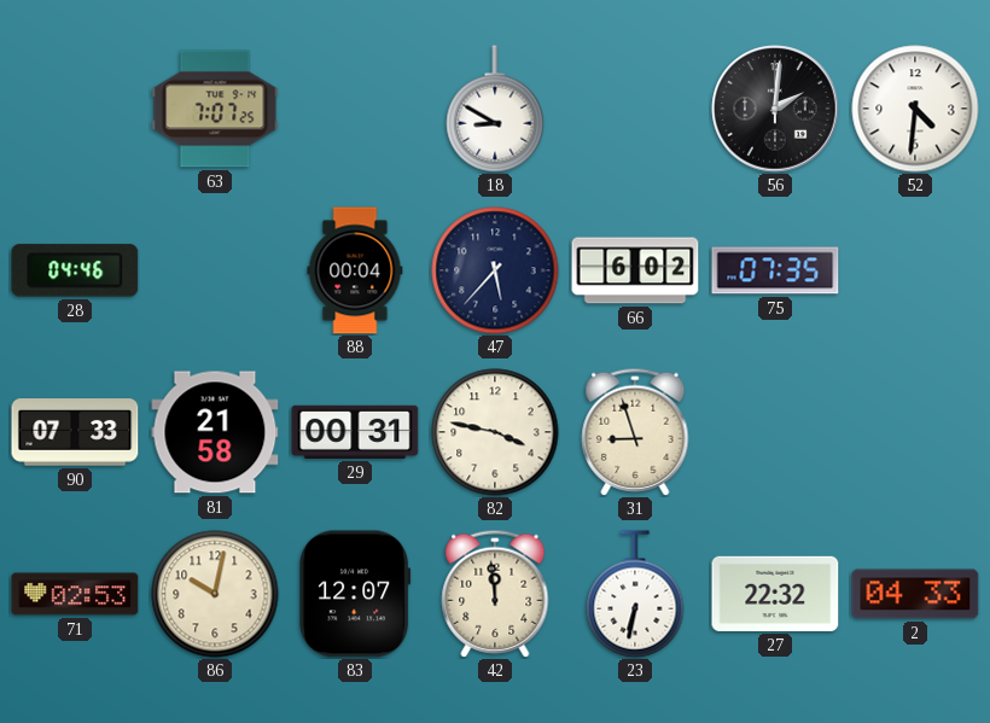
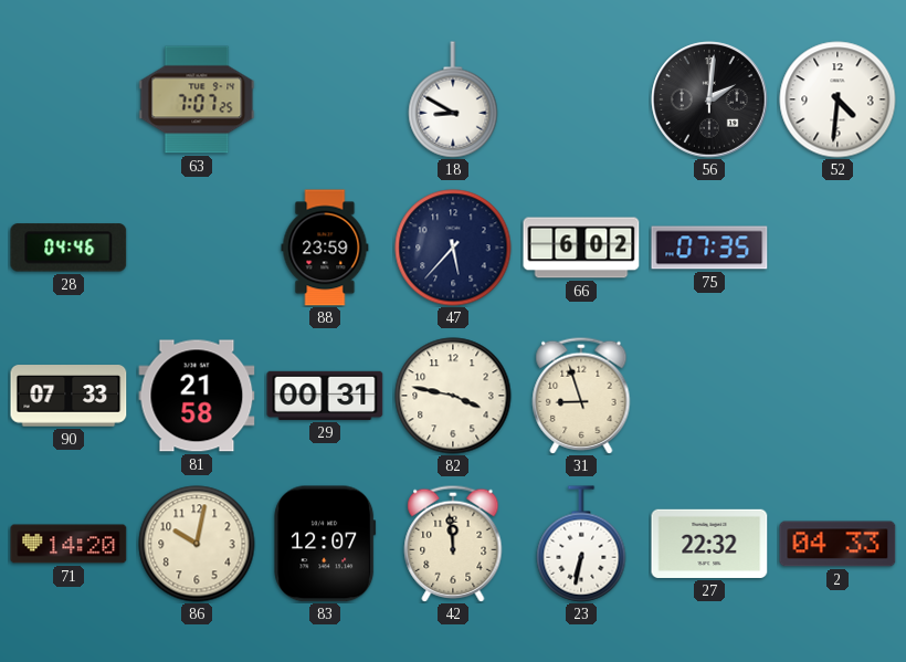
88: 00:04 -> 23:59
71: 02:53 -> 14:20
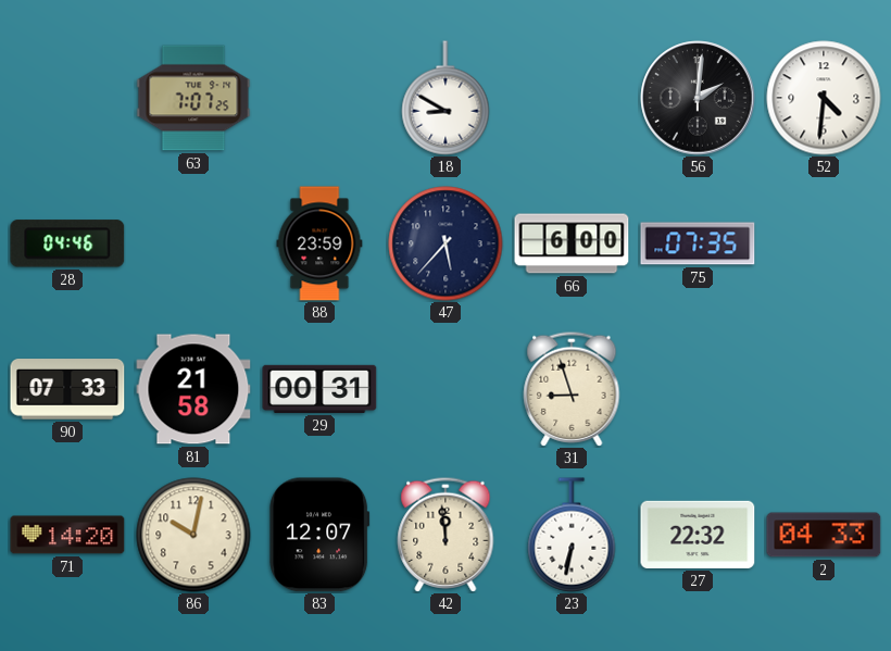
66: 6:02 -> 6:00
82: 3:47 -> none
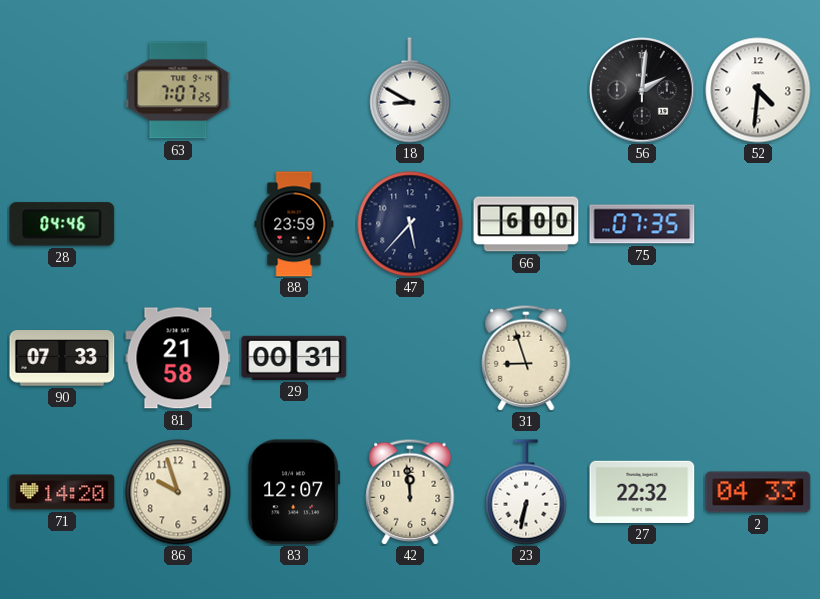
86: 10:02 -> 9:57
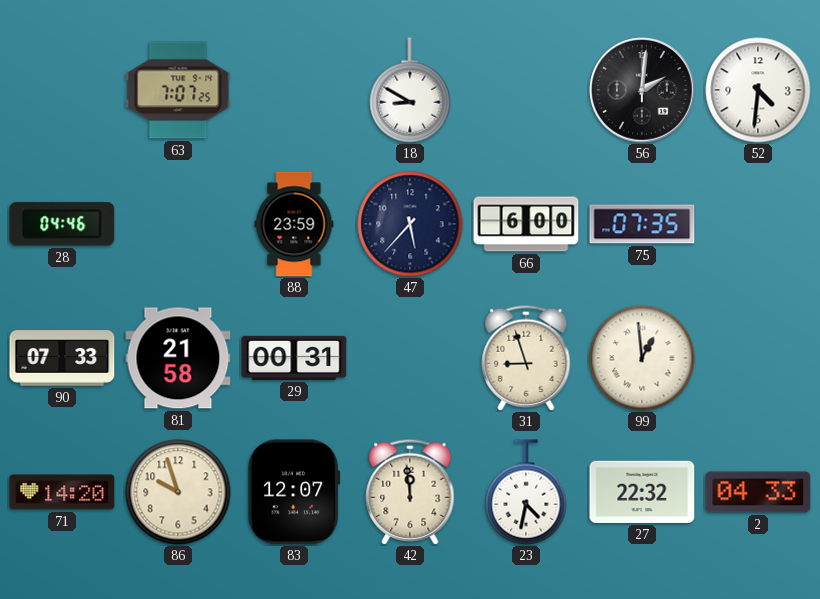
99: none -> 12:59
23: 6:32 -> 4:32
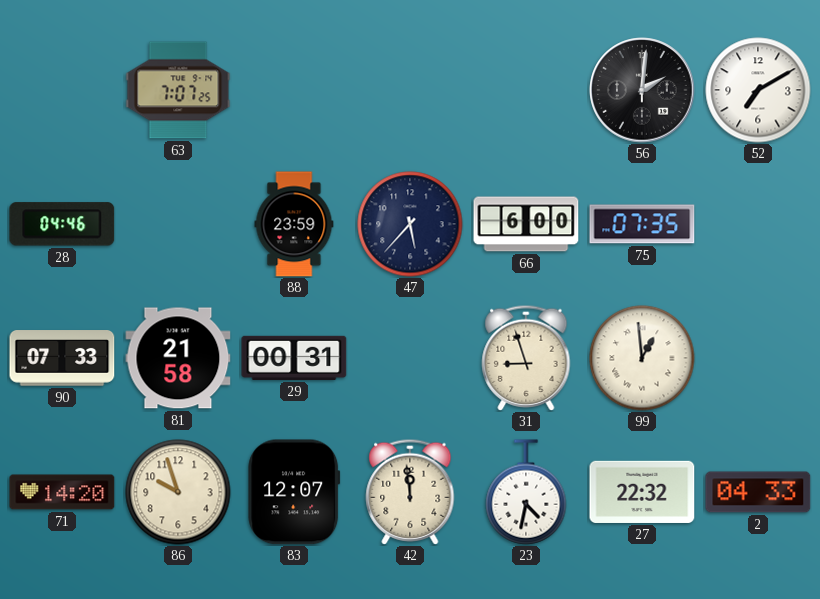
18: 8:50 -> none
52: 4:31 -> 7:10
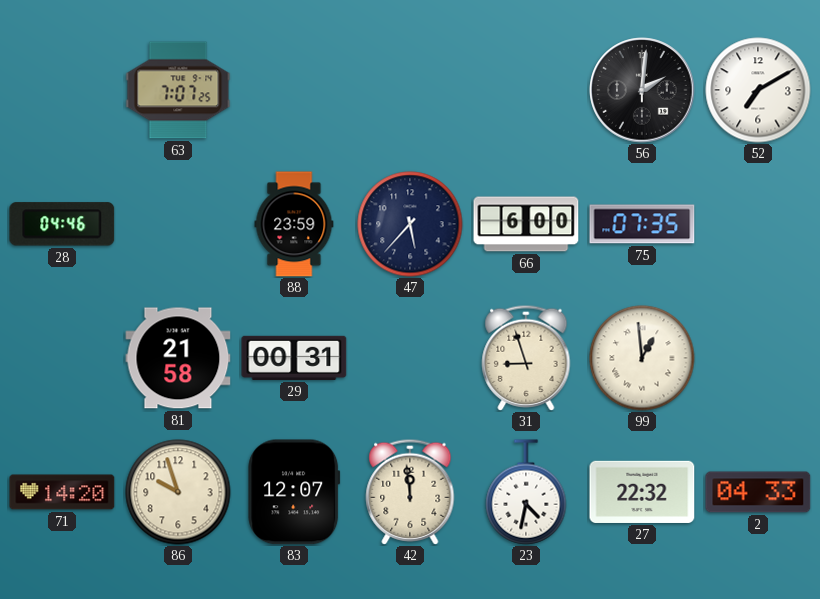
90: 07:33 -> none
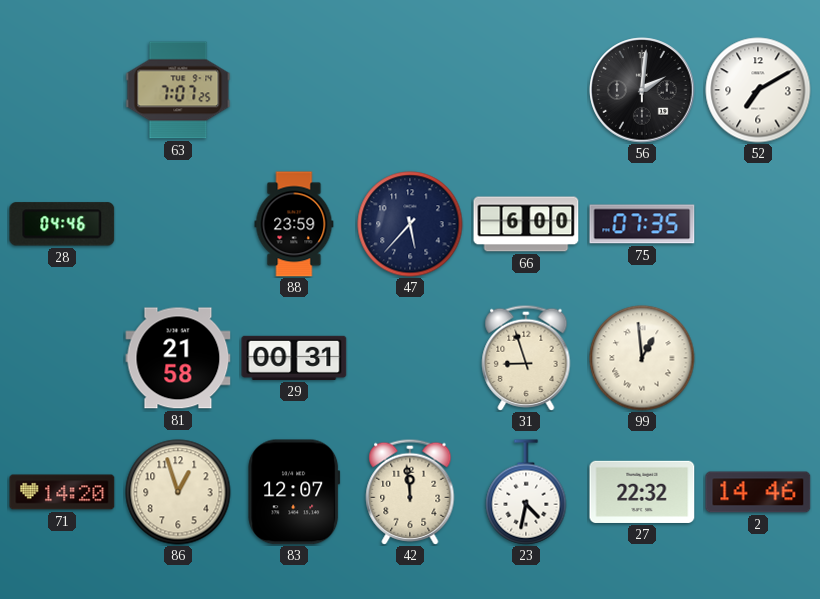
86: 9:57 -> 12:57
2: 04:33 -> 14:46
